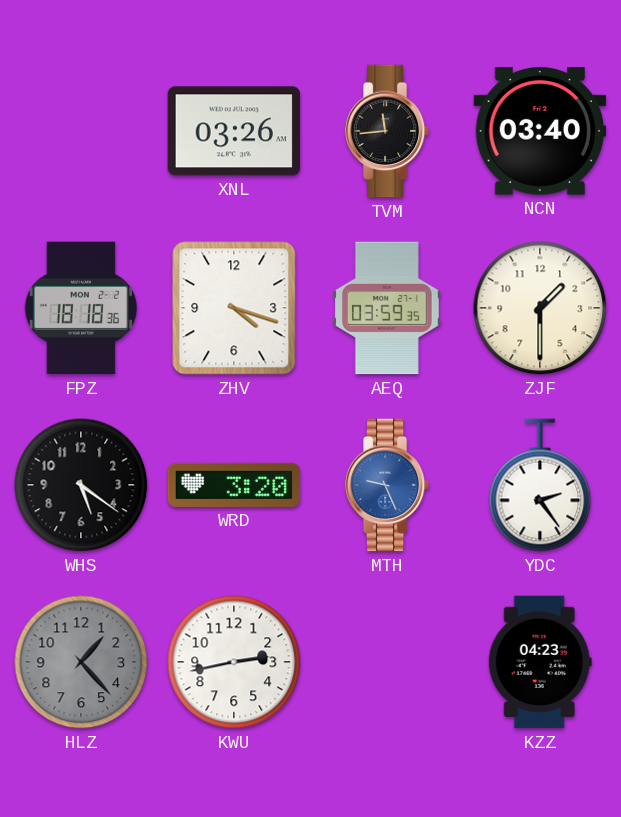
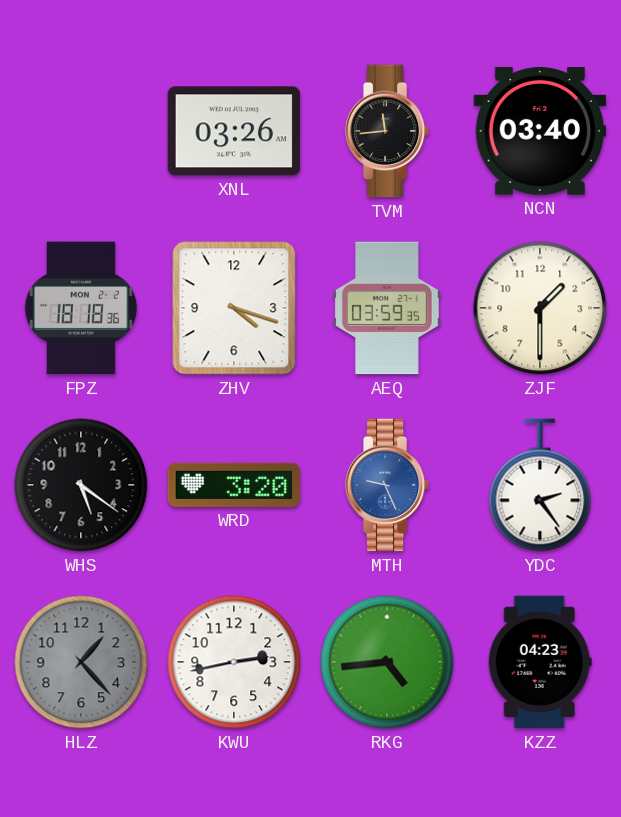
RKG: none -> 4:44
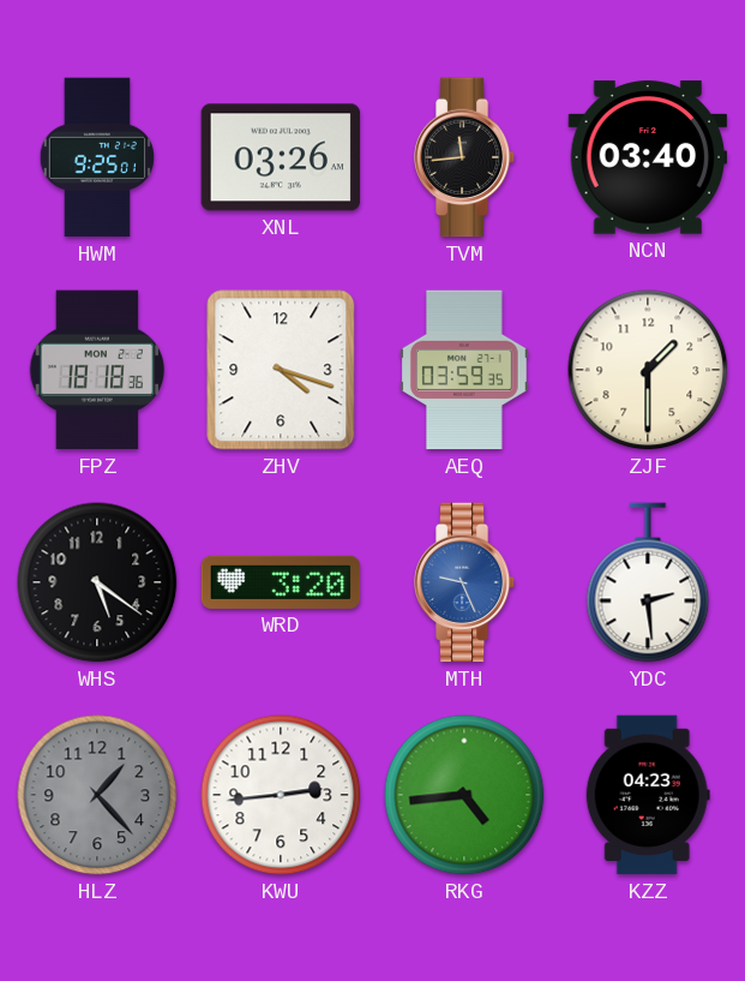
HWM: none -> 9:25
YDC: 2:24 -> 2:29
KWU: 2:43 -> 2:44
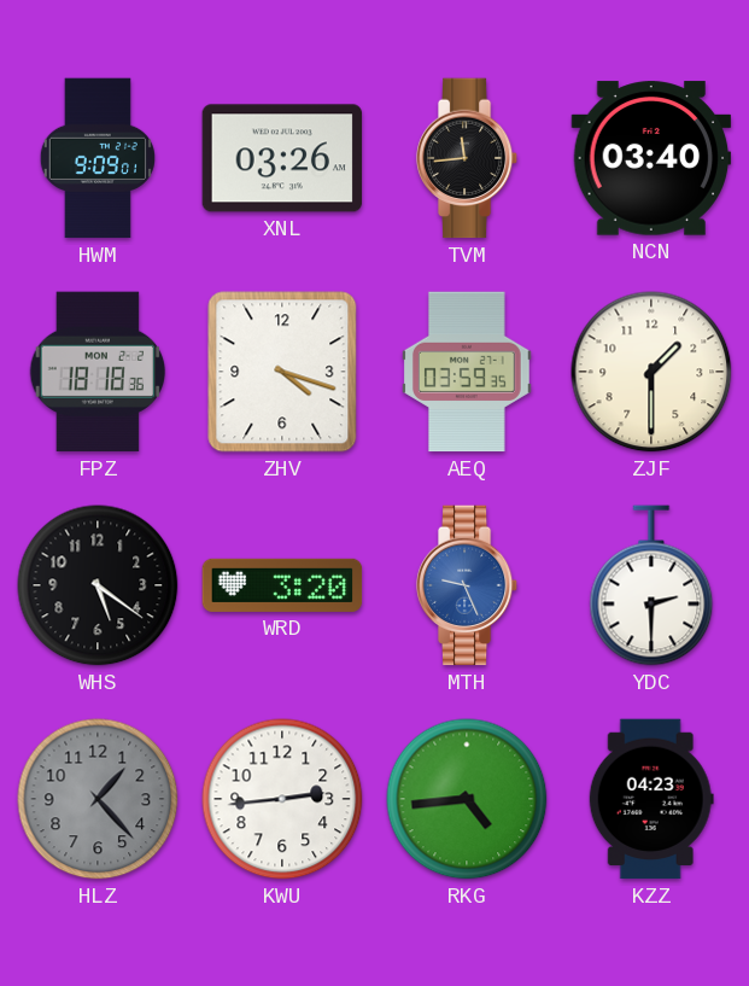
HWM: 9:25 -> 9:09
YDC: 2:29 -> 2:30
